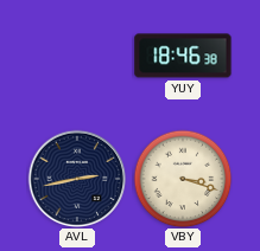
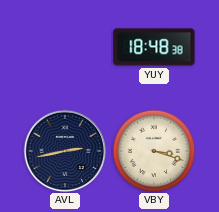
YUY: 18:46 -> 18:48
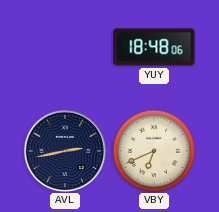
YUY: 18:48:38 -> 18:48:06
VBY: 3:18 -> 6:41
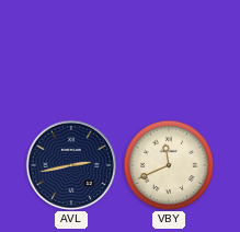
YUY: 18:48 -> none
VBY: 6:41 -> 11:41
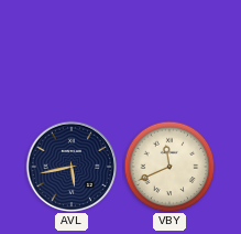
AVL: 2:43 -> 5:43
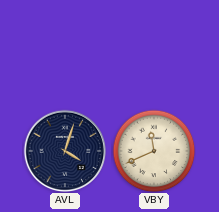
AVL: 5:43 -> 4:03
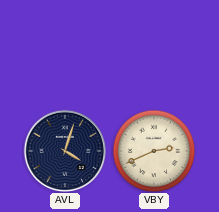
VBY: 11:41 -> 2:41
